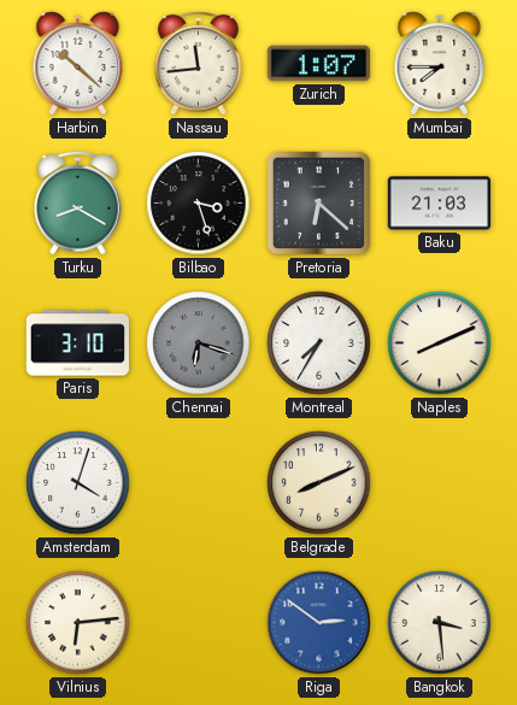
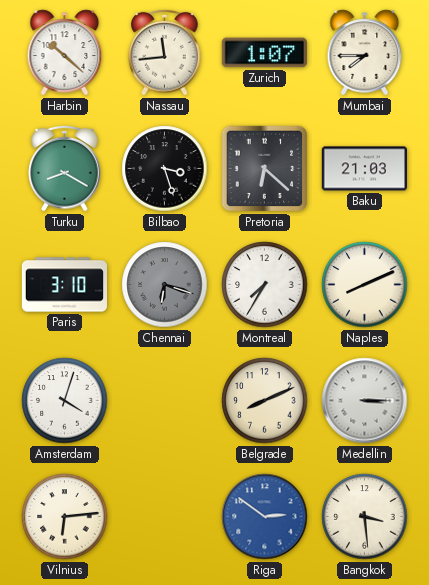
Medellin: none -> 3:15
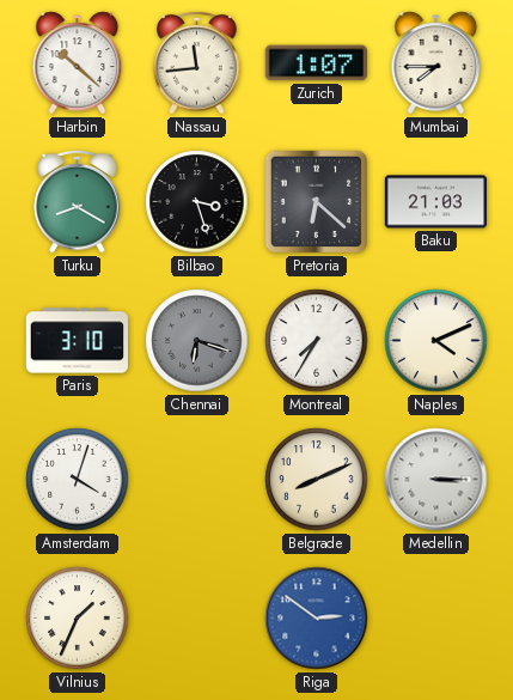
Naples: 8:11 -> 4:11
Vilnius: 6:14 -> 1:34
Bangkok: 3:29 -> none
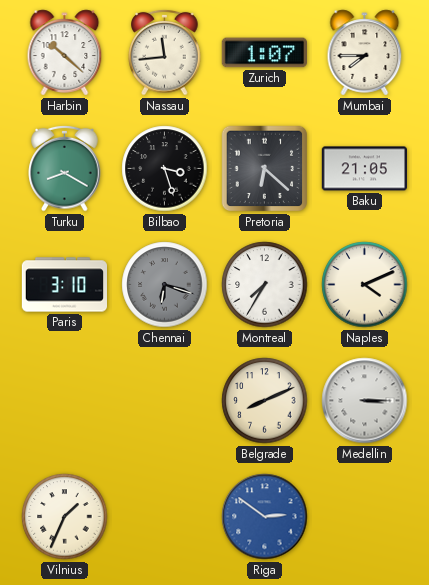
Baku: 21:03 -> 21:05
Amsterdam: 4:03 -> none
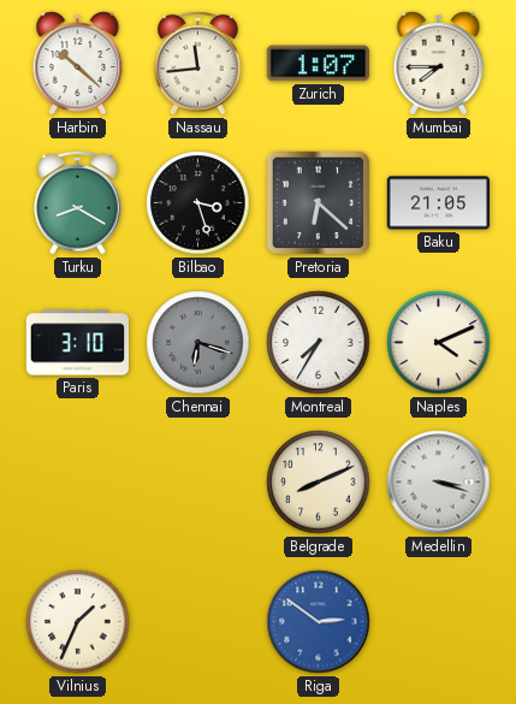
Medellin: 3:15 -> 3:18
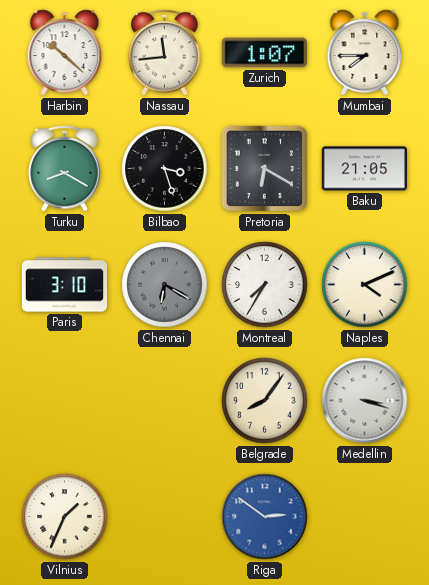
Pretoria: 6:22 -> 6:20
Chennai: 6:18 -> 6:20
Belgrade: 8:11 -> 8:06
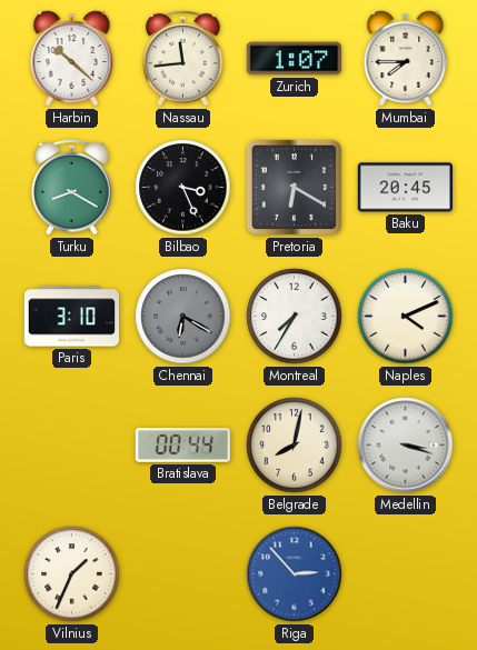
Bilbao: 3:27 -> 3:26
Baku: 21:05 -> 20:45
Bratislava: none -> 00:44
Belgrade: 8:06 -> 8:02
Riga: 2:51 -> 2:53
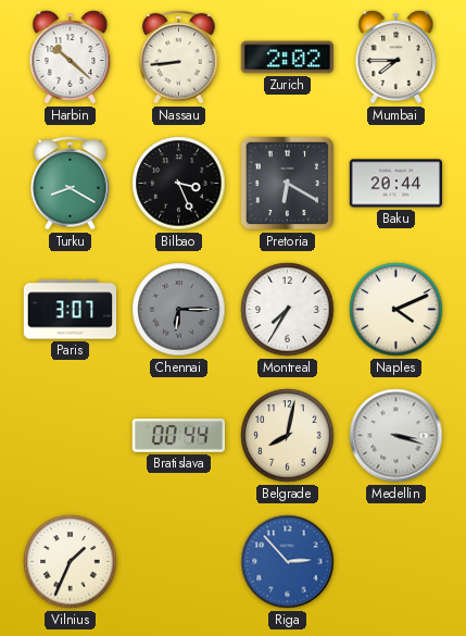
Nassau: 11:44 -> 8:44
Zurich: 1:07 -> 2:02
Baku: 20:45 -> 20:44
Paris: 3:10 -> 3:07
Chennai: 6:20 -> 6:15
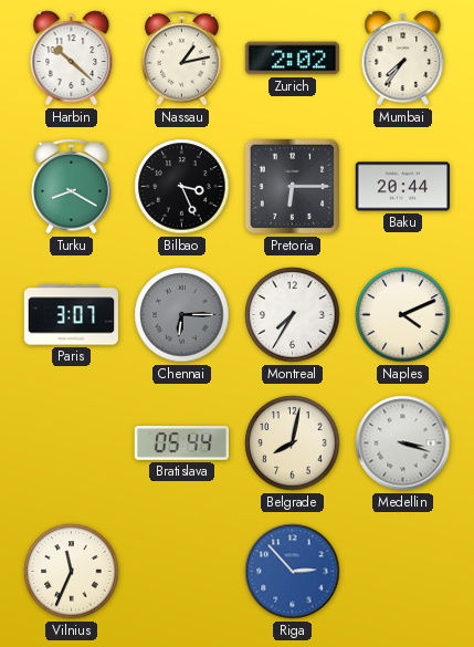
Nassau: 8:44 -> 1:13
Mumbai: 7:45 -> 7:36
Pretoria: 6:20 -> 6:15
Bratislava: 00:44 -> 05:44
Vilnius: 1:34 -> 11:34
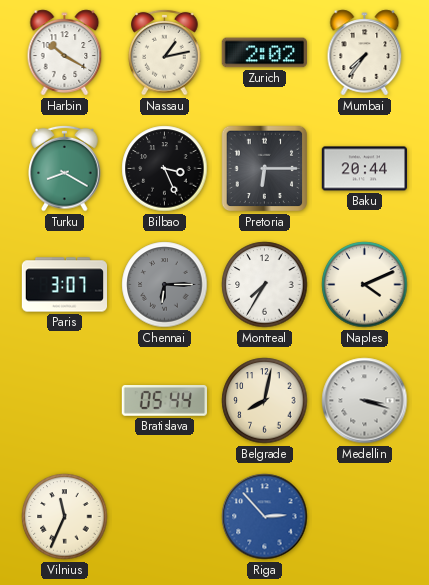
Harbin: 10:22 -> 10:20
